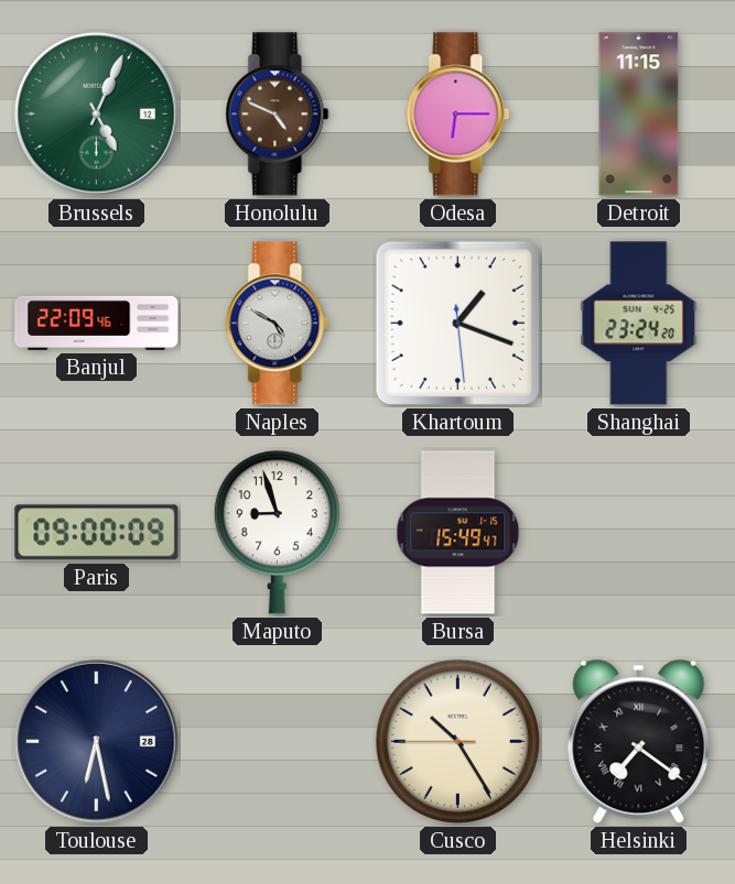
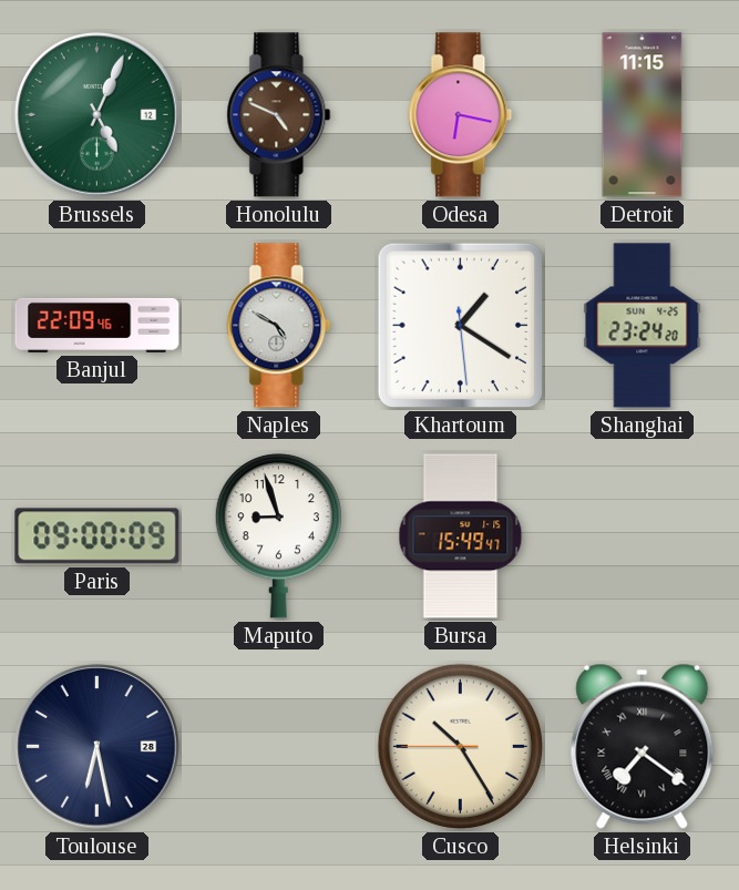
Odesa: 6:15 -> 6:17
Khartoum: 1:18 -> 1:20
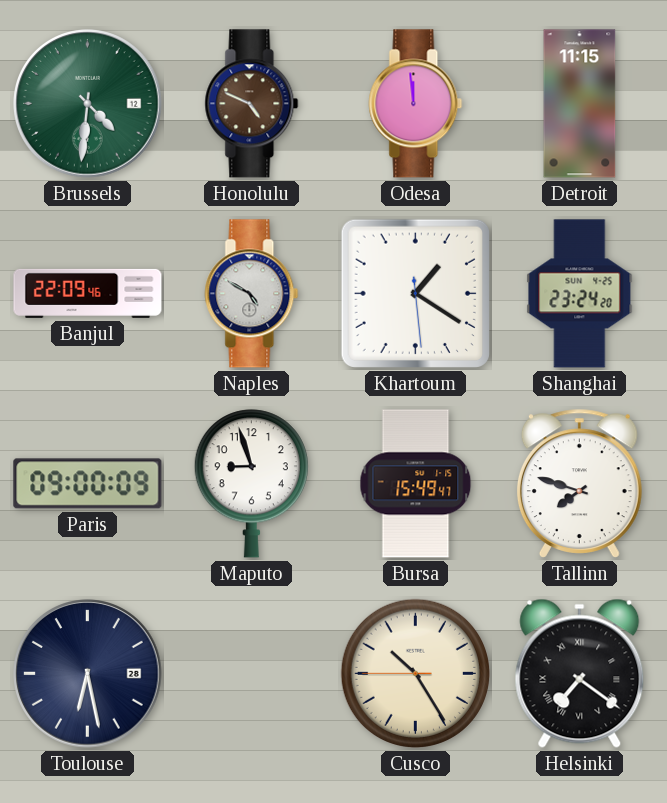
Brussels: 5:04 -> 4:31
Odesa: 6:17 -> 11:59
Tallinn: none -> 7:48
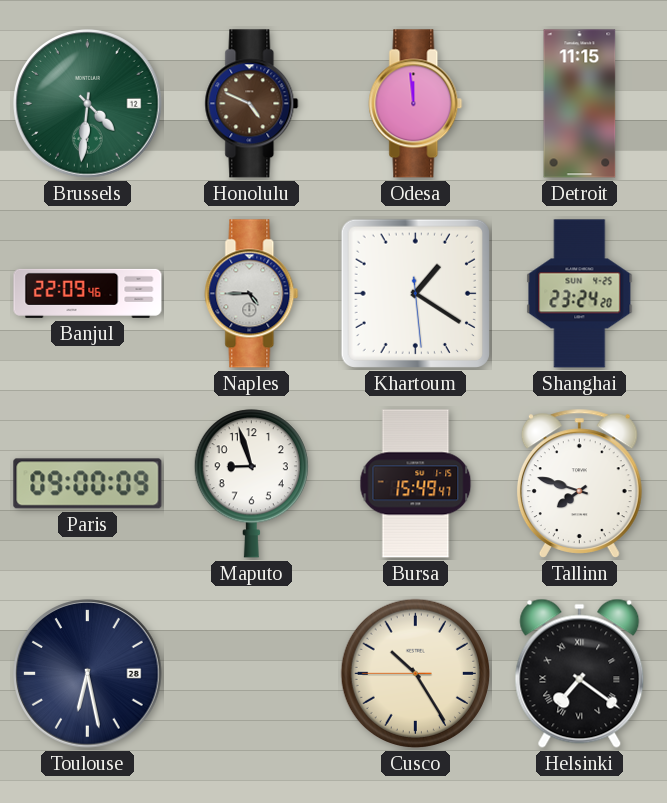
Naples: 4:50 -> 4:45
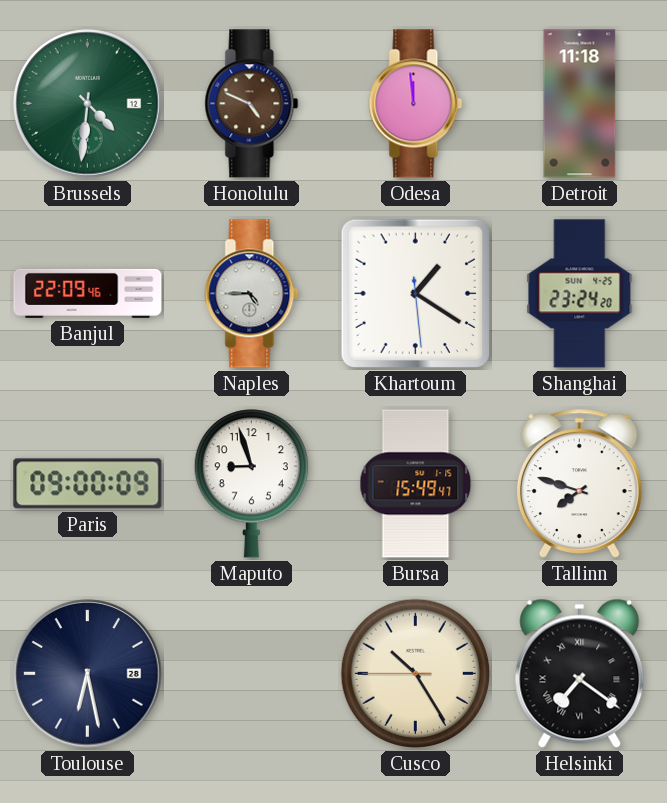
Detroit: 11:15 -> 11:18
